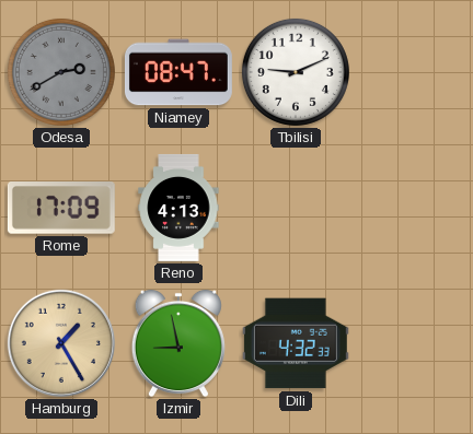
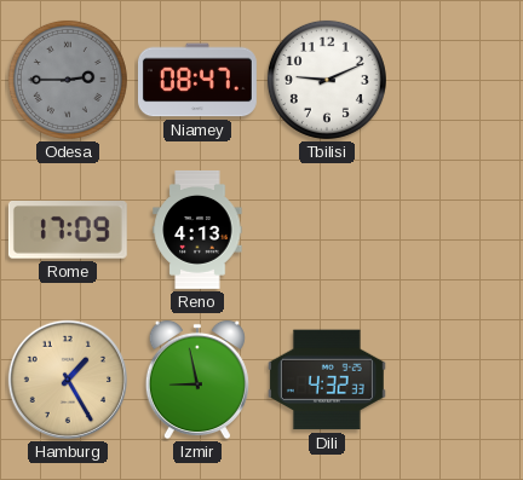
Odesa: 2:40 -> 2:45
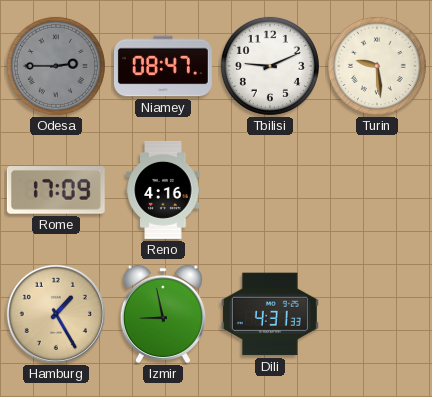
Turin: none -> 9:29
Reno: 4:13 -> 4:16
Dili: 4:32 -> 4:31
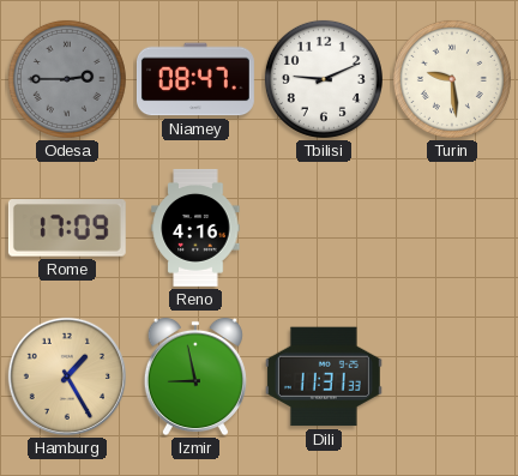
Dili: 4:31 -> 11:31
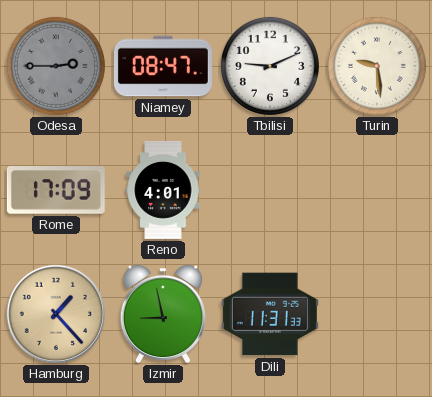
Reno: 4:16 -> 4:01
Hamburg: 1:25 -> 1:23
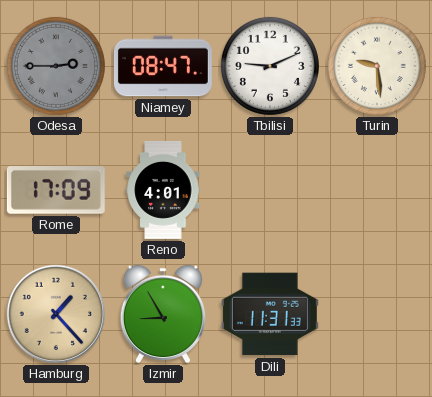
Izmir: 8:58 -> 8:55
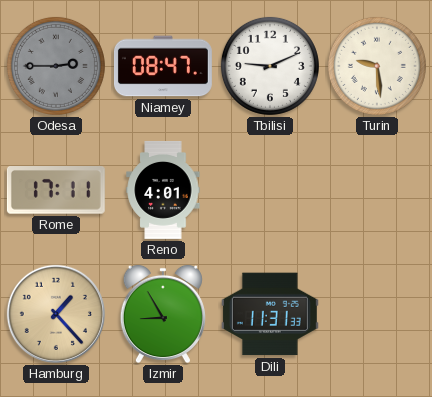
Rome: 17:09 -> 17:11
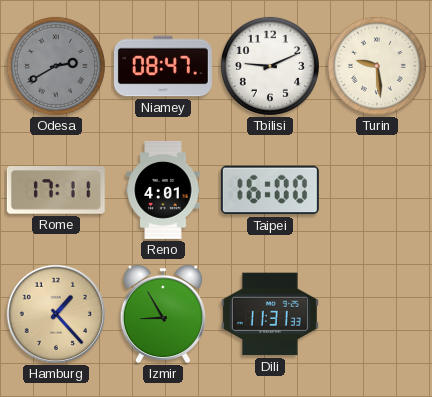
Odesa: 2:45 -> 2:40
Taipei: none -> 16:00
